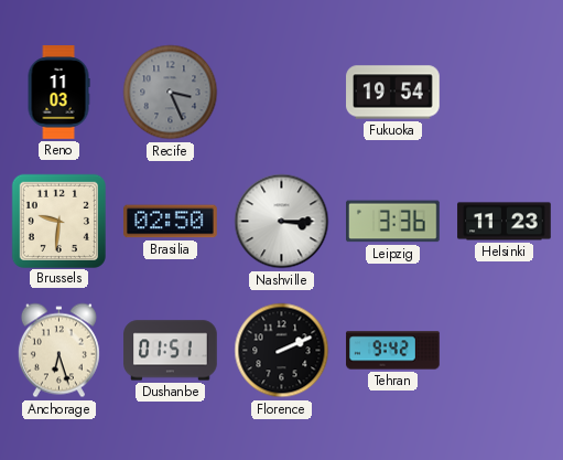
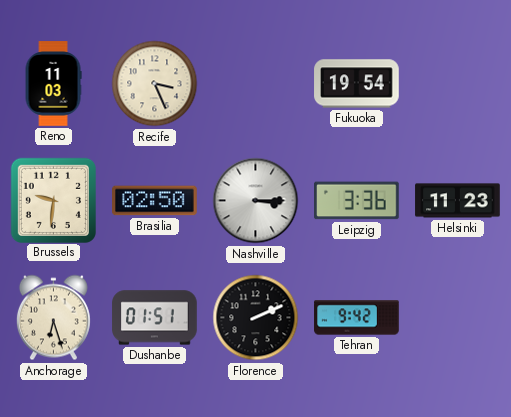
Recife dial: grey -> cream
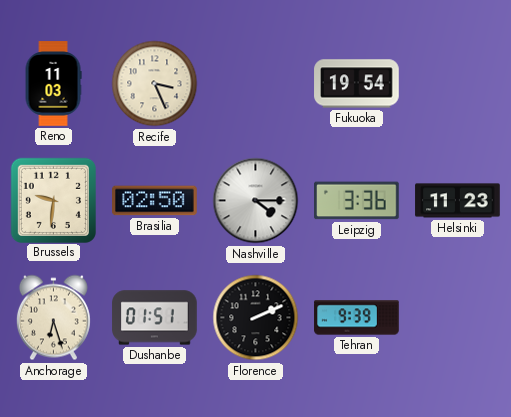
Nashville: 3:15 -> 4:15
Tehran: 9:42 -> 9:39
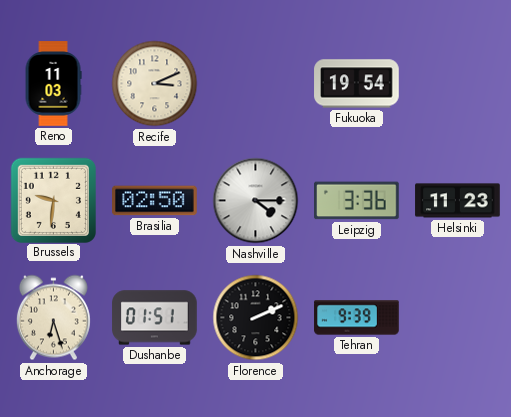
Recife: 3:26 -> 3:11
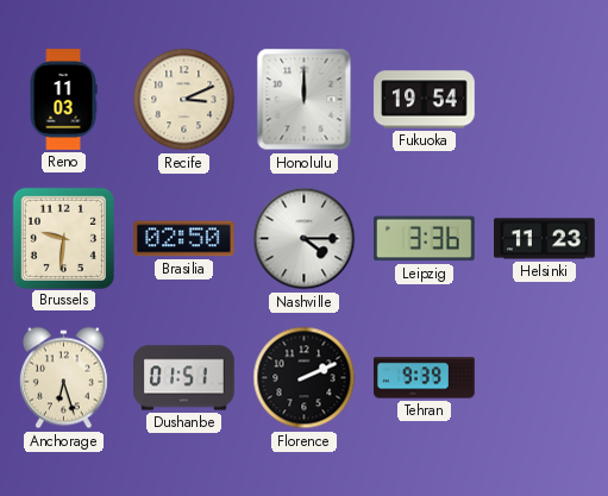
Honolulu: none -> 12:00
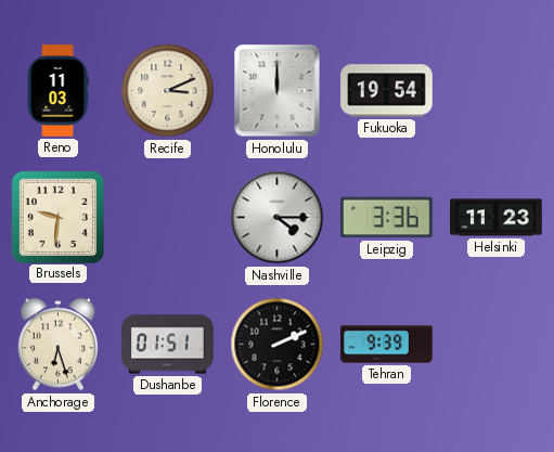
Brasilia: 02:50 -> none
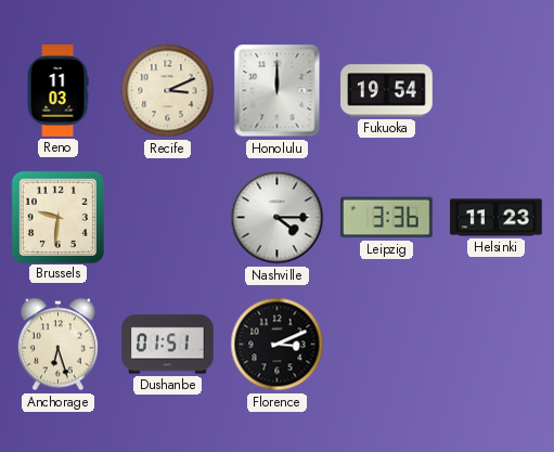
Florence: 2:11 -> 3:11
Tehran: 9:39 -> none
